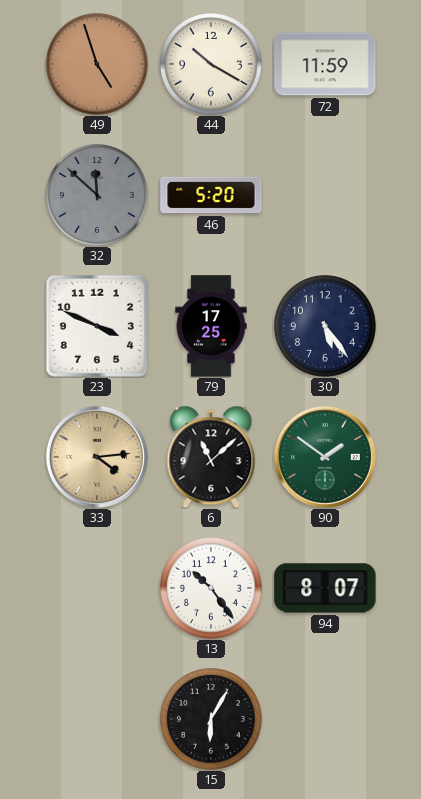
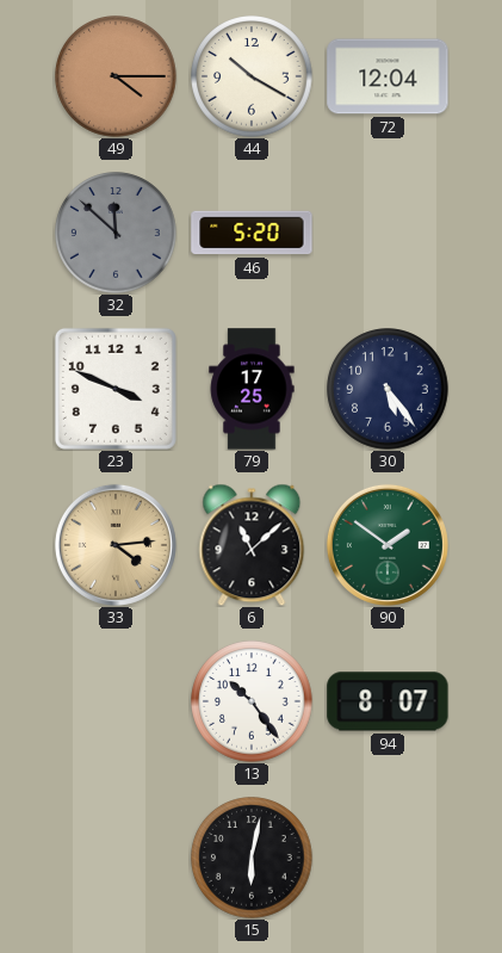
49: 4:57 -> 4:15
72: 11:59 -> 12:04
15: 6:05 -> 6:02
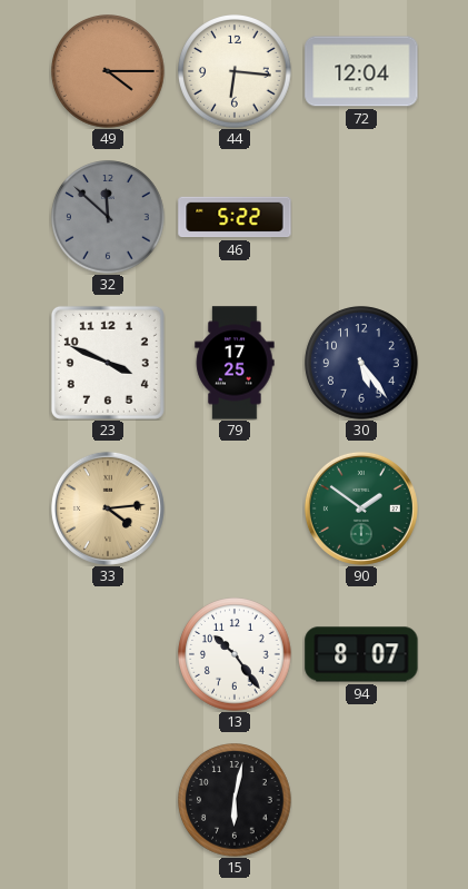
44: 10:20 -> 6:16
46: 5:20 -> 5:22
6: 11:08 -> none
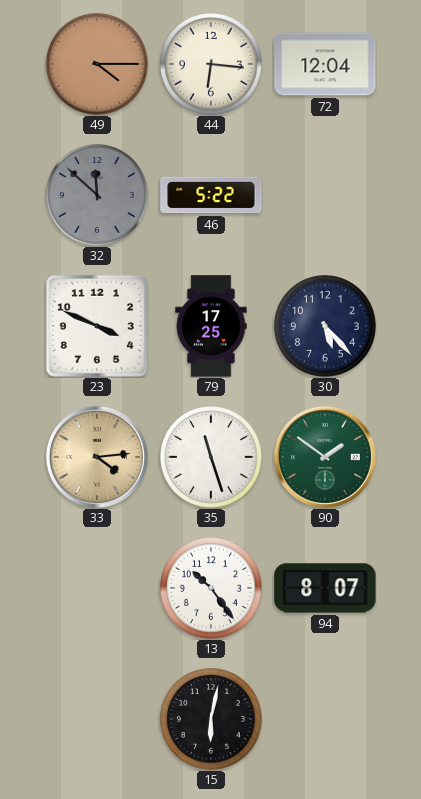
30: 5:24 -> 5:23
35: none -> 11:27
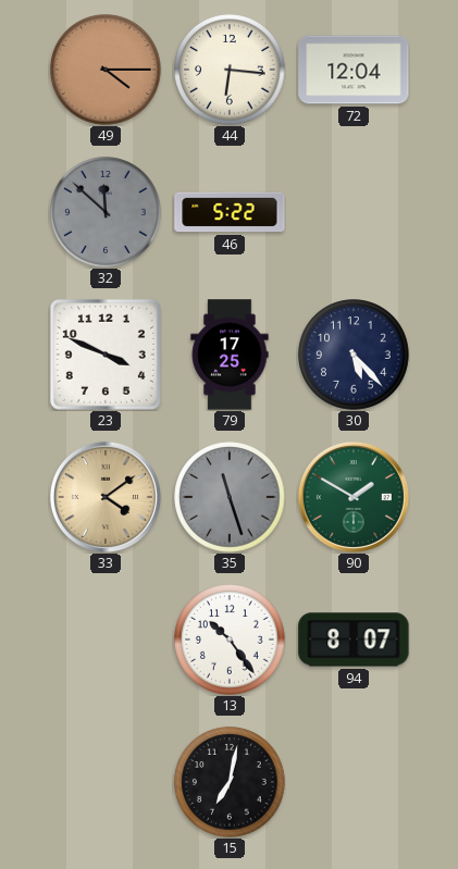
33: 4:14 -> 4:09
35 dial: white -> grey
90: 1:51 -> 1:50
15: 6:02 -> 7:02
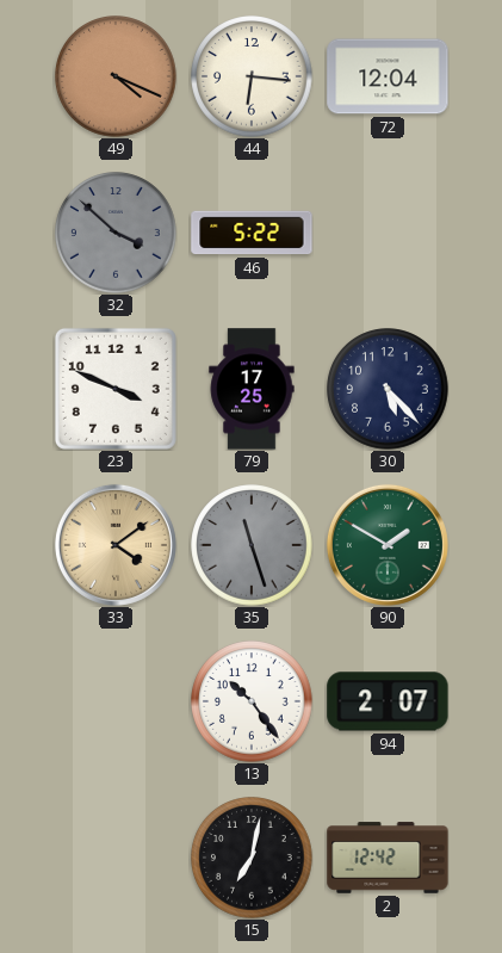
49: 4:15 -> 4:19
32: 11:52 -> 3:52
94: 8:07 -> 2:07
2: none -> 12:42
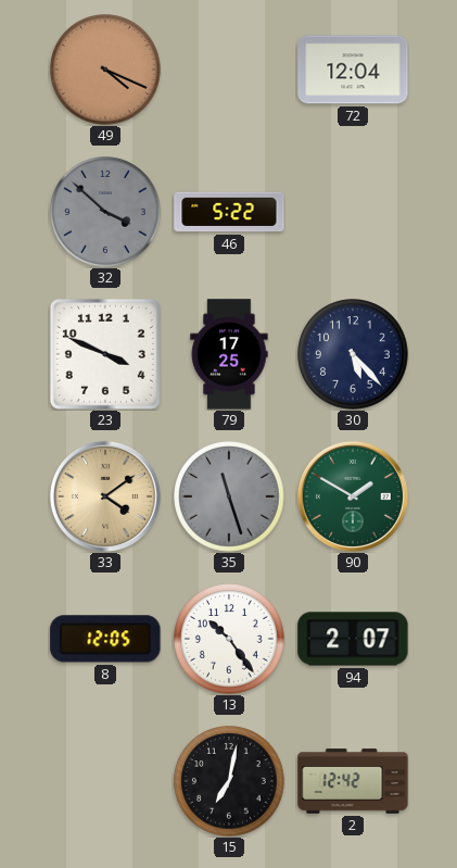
44: 6:16 -> none
8: none -> 12:05
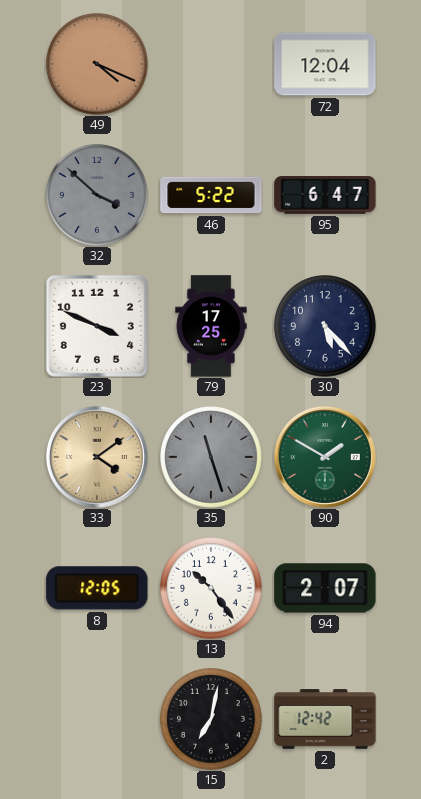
95: none -> 6:47
